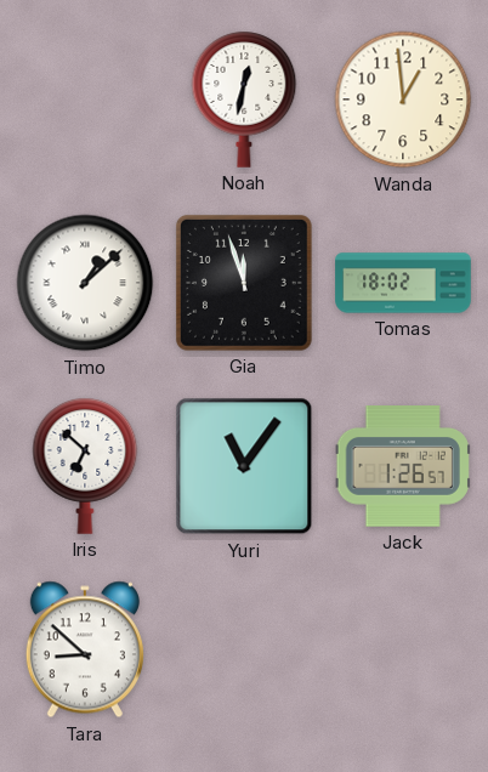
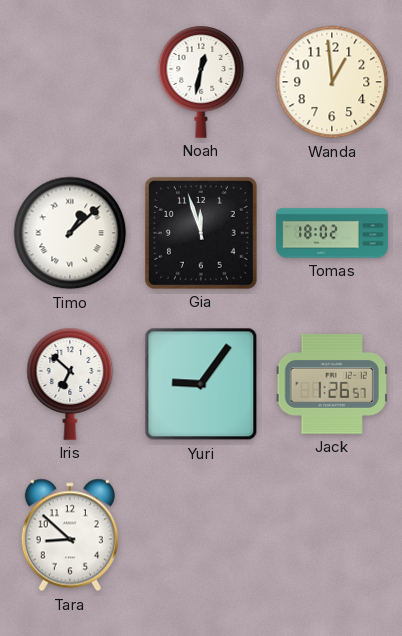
Yuri: 11:06 -> 9:06
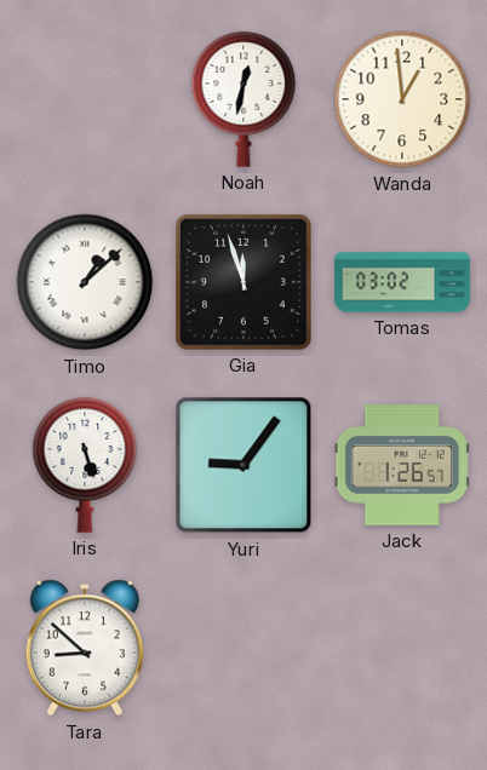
Tomas: 18:02 -> 03:02
Iris: 6:52 -> 5:27
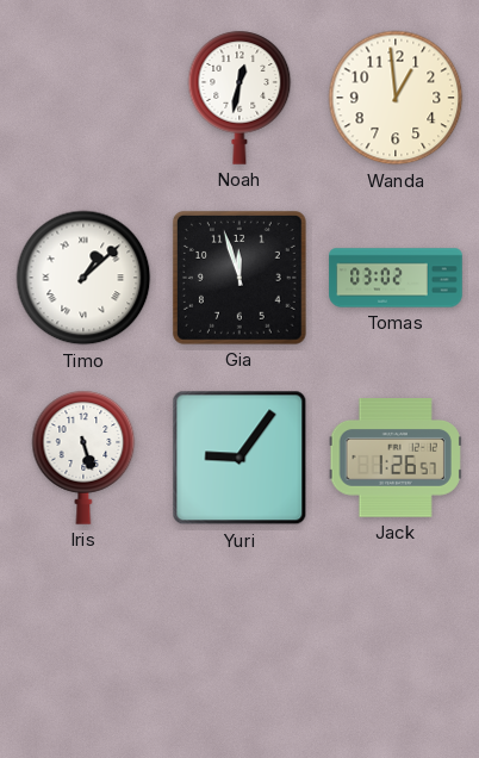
Tara: 8:52 -> none
